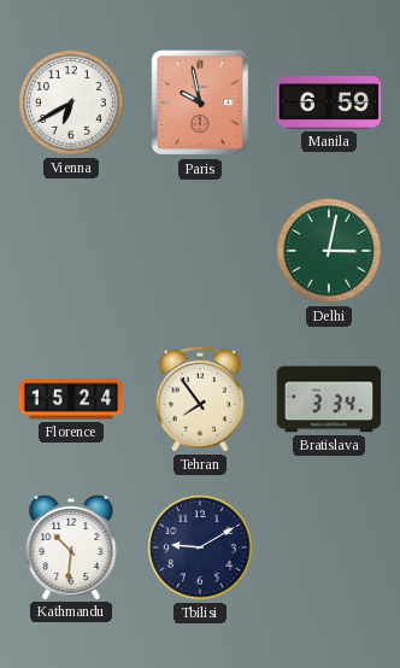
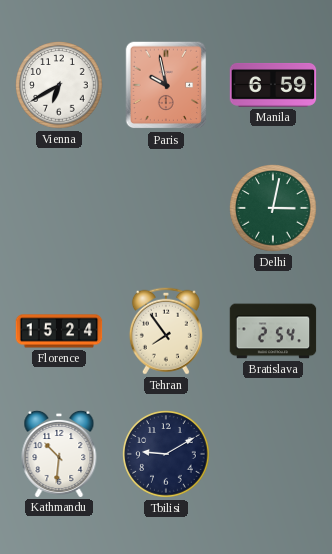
Bratislava: 3:34 -> 2:54
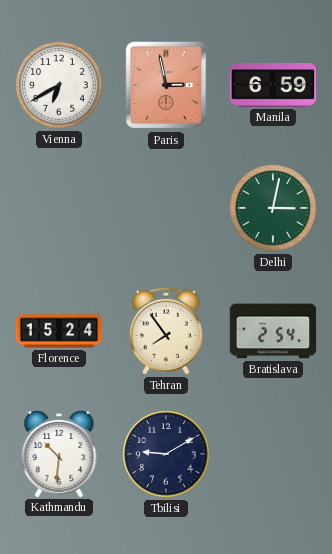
Paris: 9:58 -> 2:58
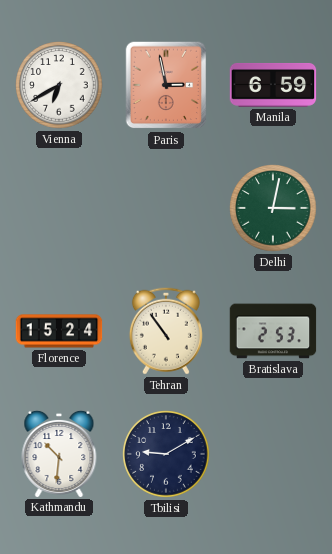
Tehran: 7:54 -> 10:54
Bratislava: 2:54 -> 2:53
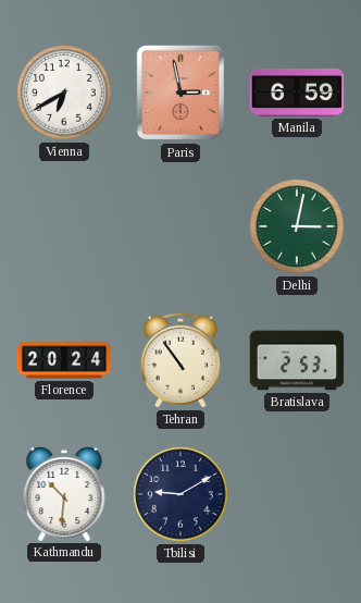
Florence: 15:24 -> 20:24
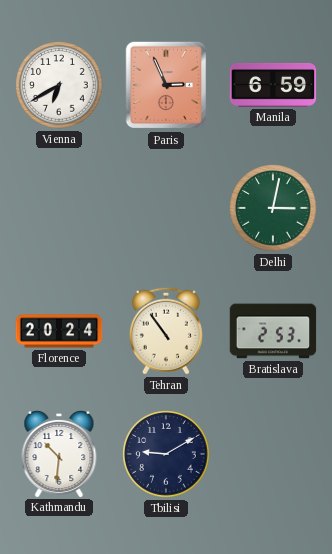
Paris: 2:58 -> 2:56
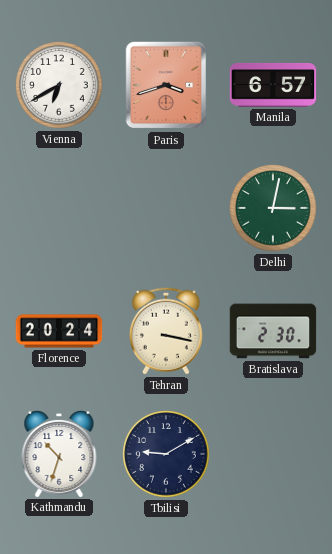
Paris: 2:56 -> 3:42
Manila: 6:59 -> 6:57
Tehran: 10:54 -> 3:17
Bratislava: 2:53 -> 2:30
Kathmandu: 10:31 -> 10:33
